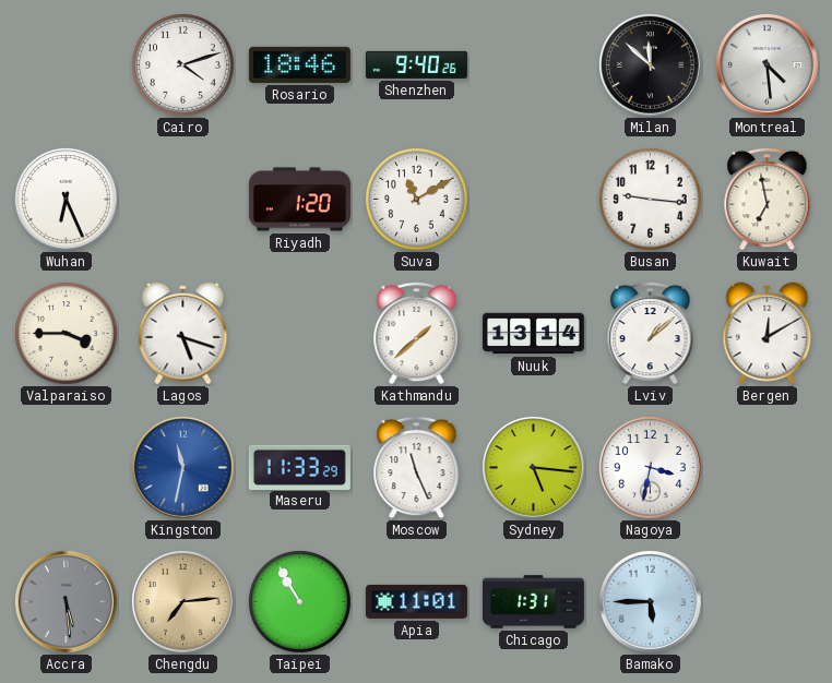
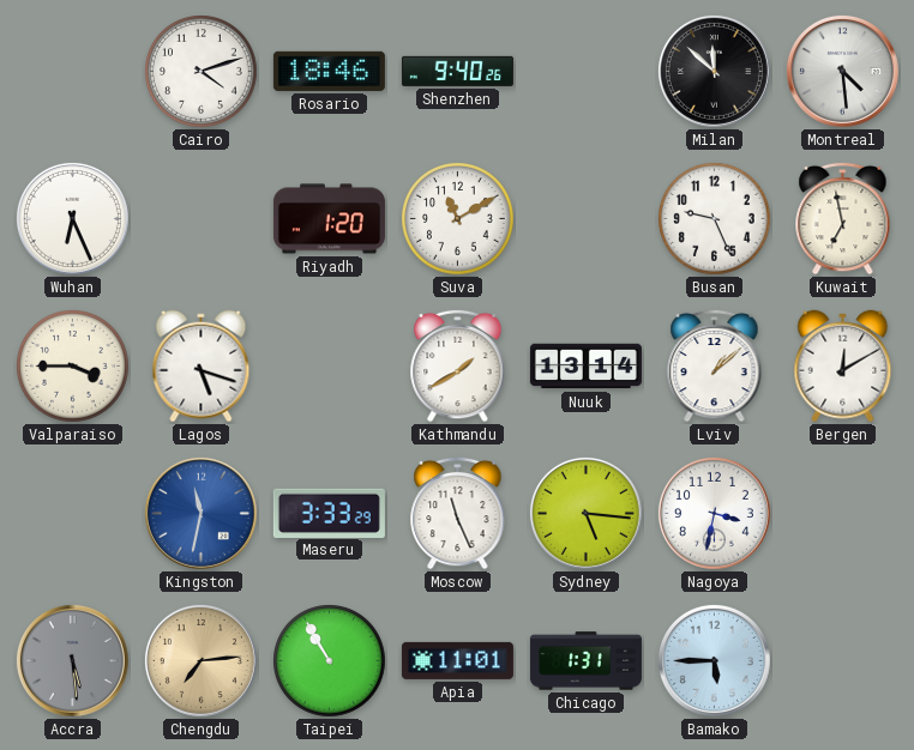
Busan: 9:16 -> 9:26
Kathmandu: 1:38 -> 1:40
Maseru: 11:33 -> 3:33
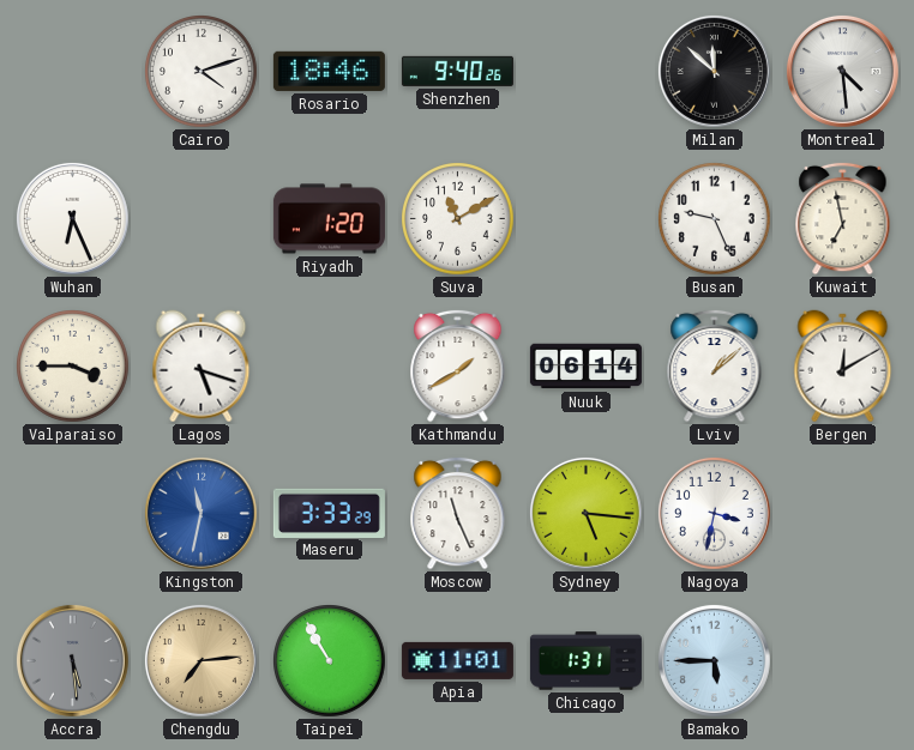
Nuuk: 13:14 -> 06:14
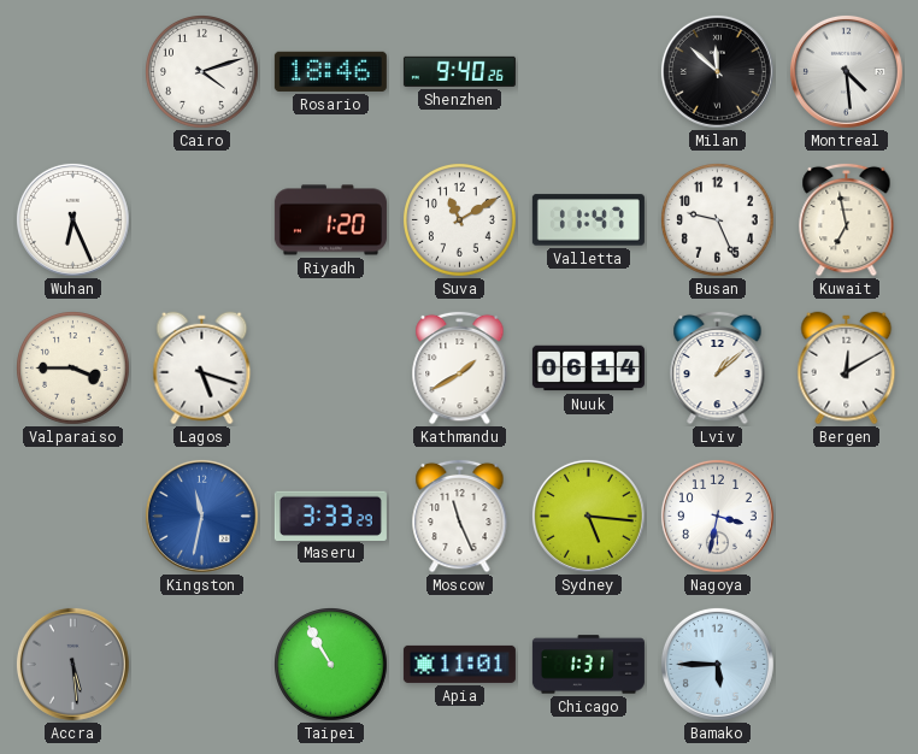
Valletta: none -> 11:47
Chengdu: 7:14 -> none
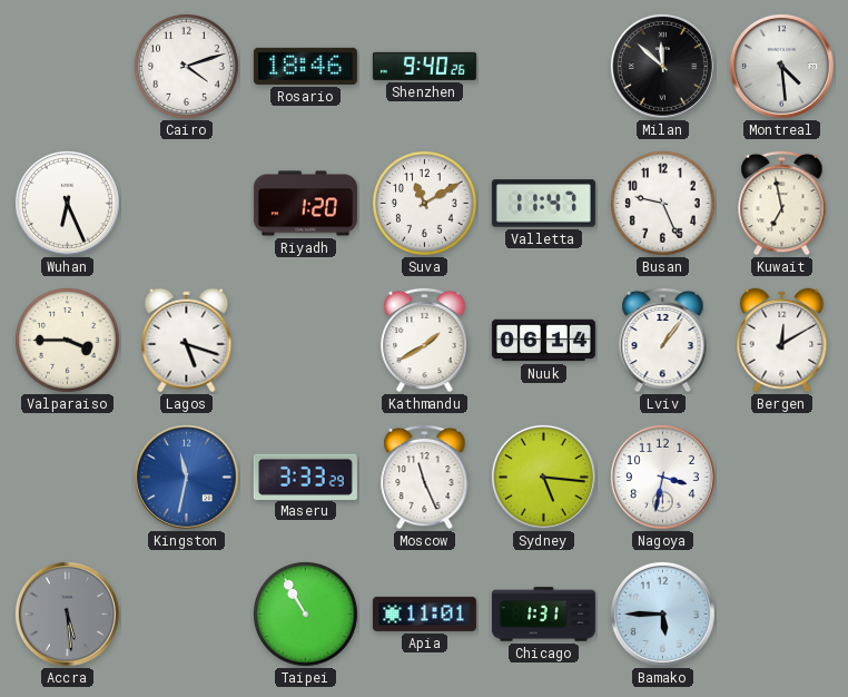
Lviv: 1:08 -> 1:06
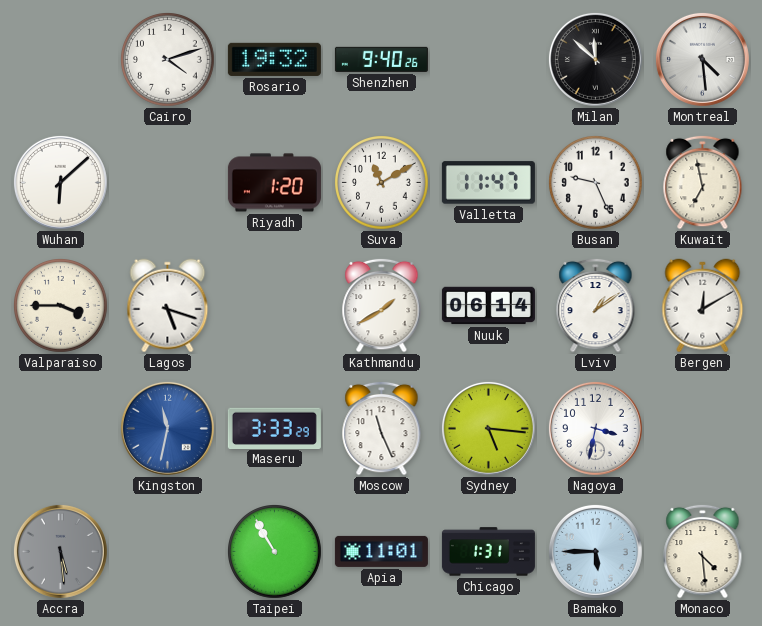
Rosario: 18:46 -> 19:32
Wuhan: 6:26 -> 6:08
Lviv: 1:06 -> 1:09
Monaco: none -> 4:29
